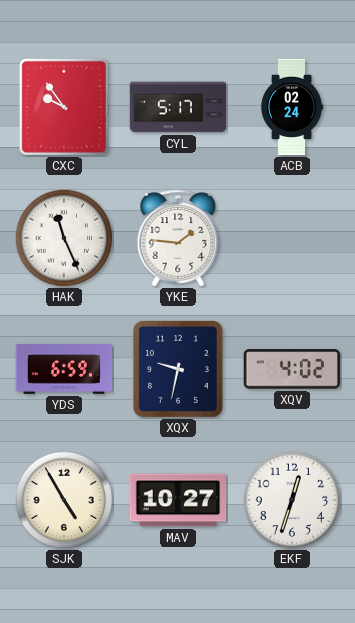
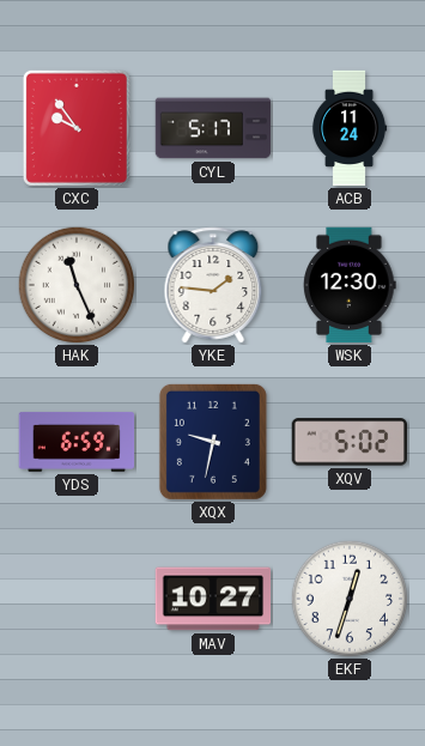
ACB: 02:24 -> 11:24
WSK: none -> 12:30
XQV: 4:02 -> 5:02
SJK: 4:55 -> none
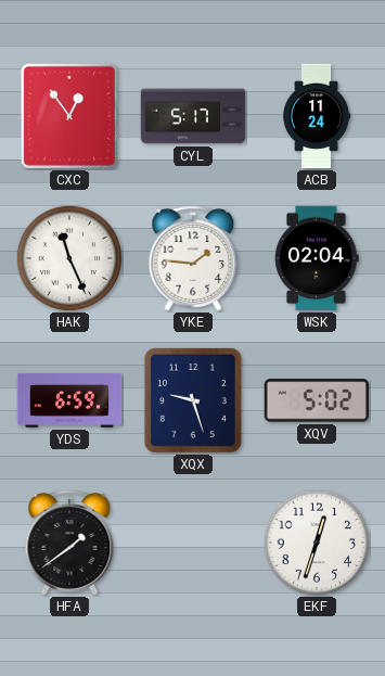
CXC: 9:54 -> 12:54
WSK: 12:30 -> 02:04
XQX: 9:32 -> 9:27
HFA: none -> 1:39
MAV: 10:27 -> none
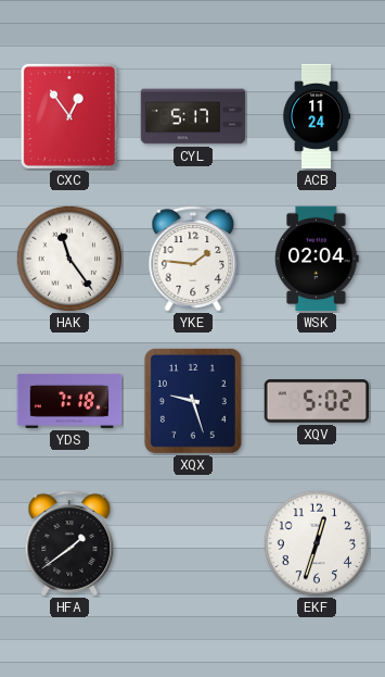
HAK: 11:26 -> 11:24
YDS: 6:59 -> 7:18
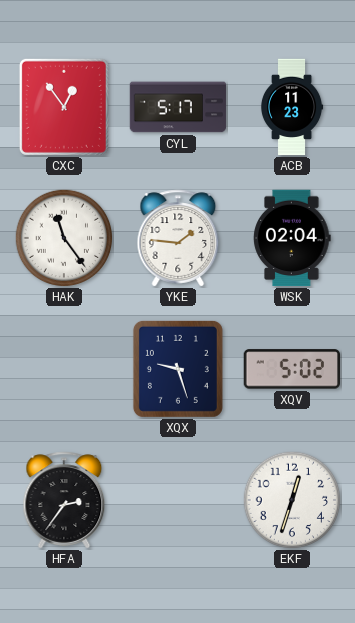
ACB: 11:24 -> 11:23
YDS: 7:18 -> none
HFA: 1:39 -> 2:36
